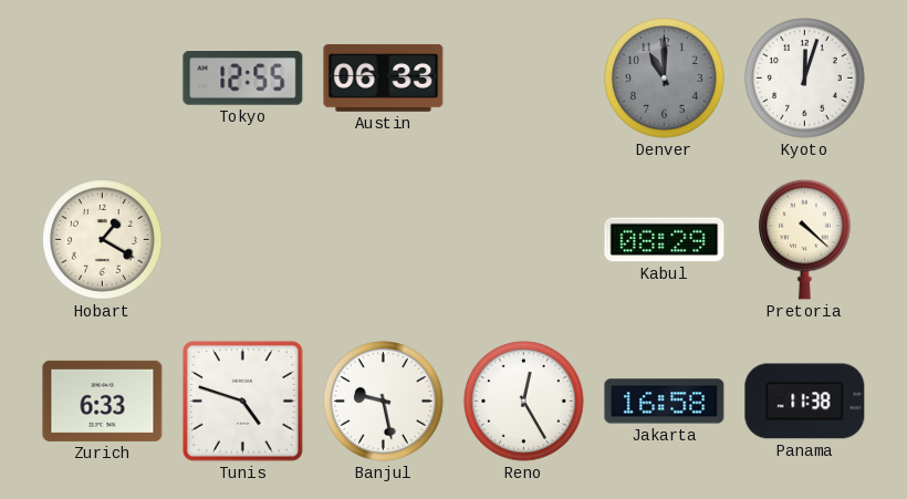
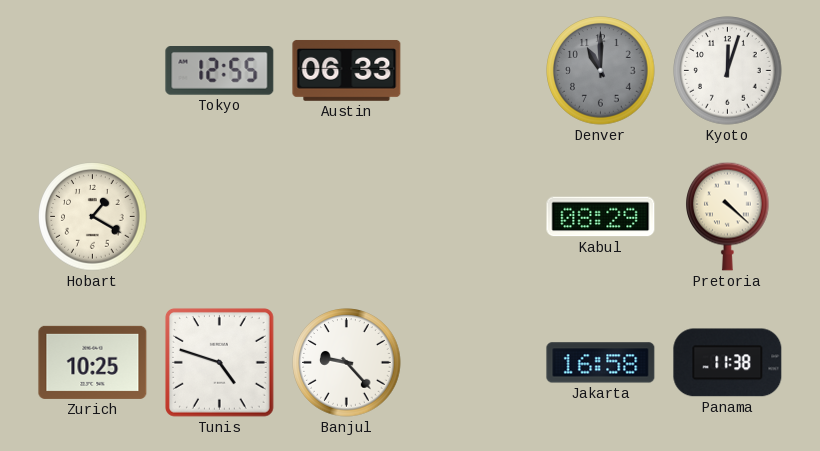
Zurich: 6:33 -> 10:25
Banjul: 9:28 -> 9:23
Reno: 12:25 -> none
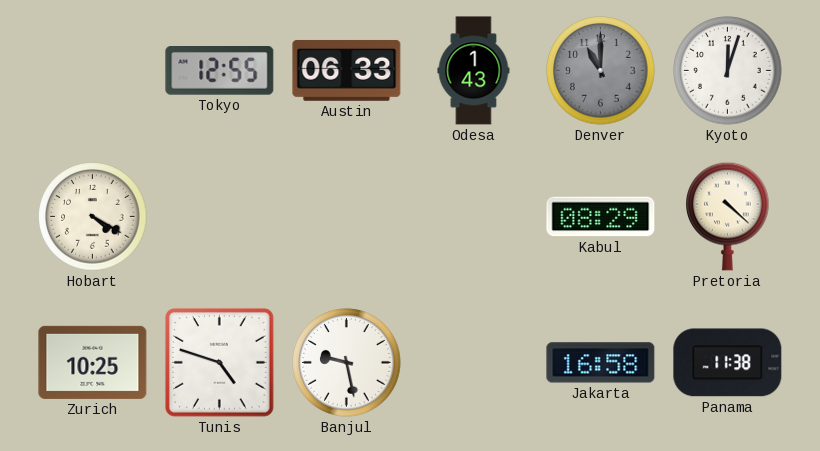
Odesa: none -> 1:43
Hobart: 1:20 -> 4:20
Banjul: 9:23 -> 9:28
